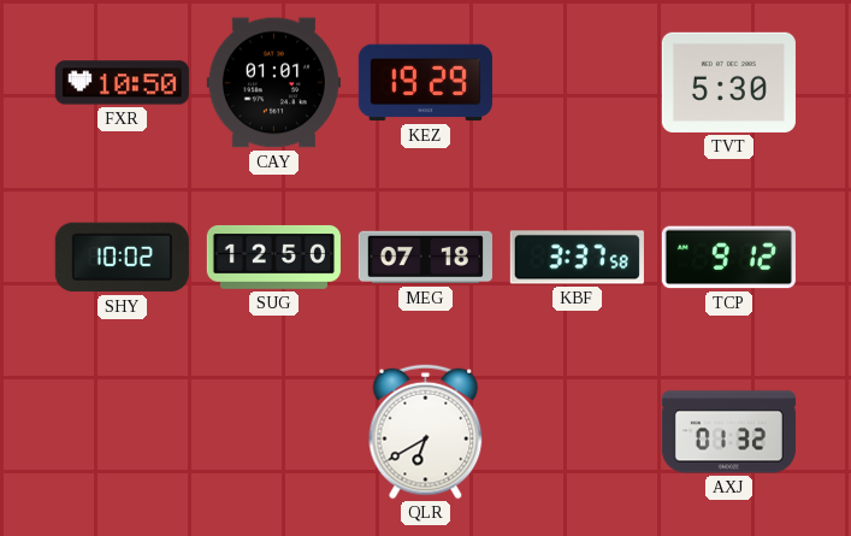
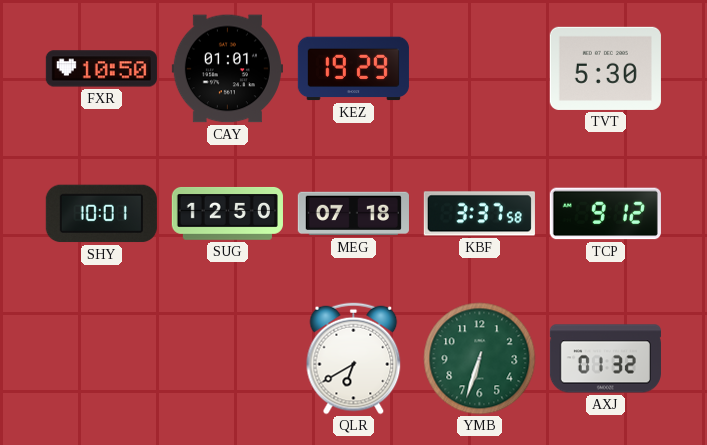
SHY: 10:02 -> 10:01
YMB: none -> 6:33
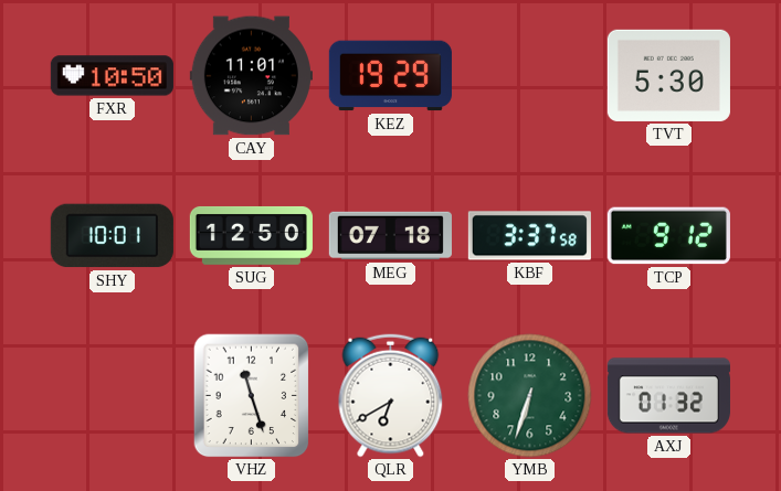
CAY: 01:01 -> 11:01
VHZ: none -> 11:27
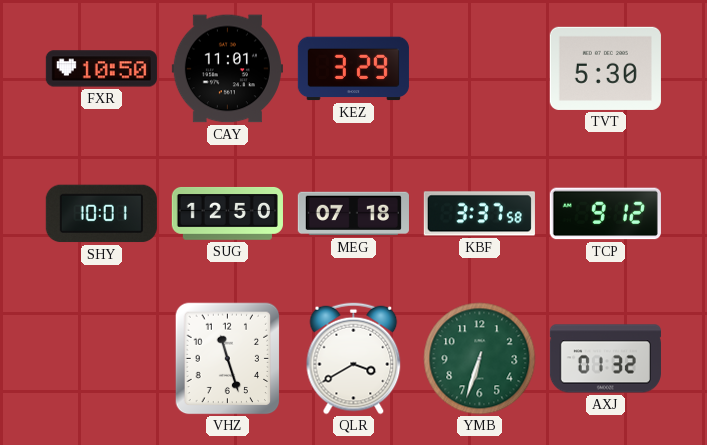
KEZ: 19:29 -> 3:29
QLR: 6:40 -> 3:40
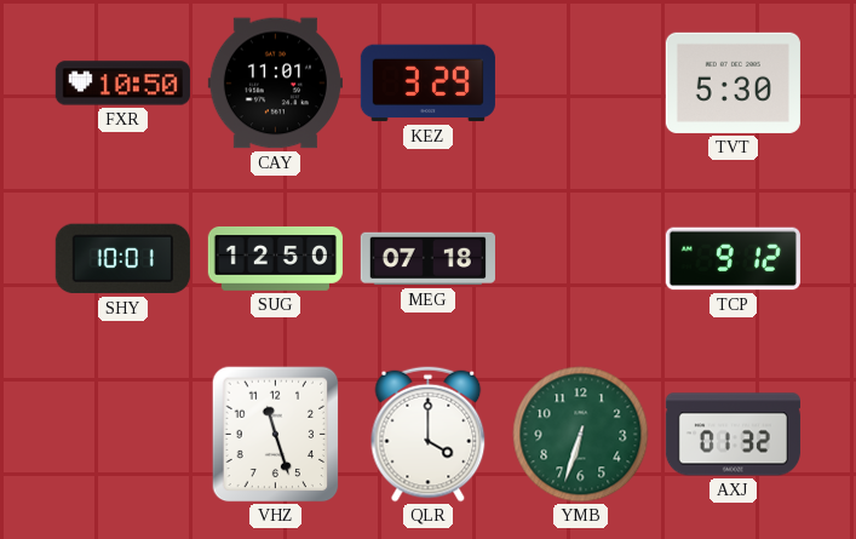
KBF: 3:37 -> none
QLR: 3:40 -> 4:00
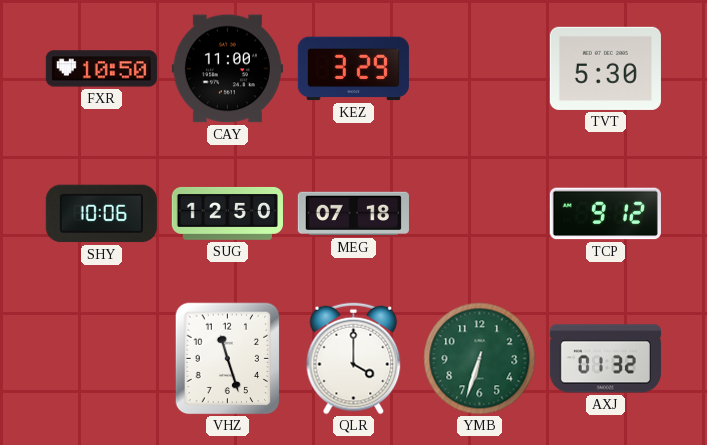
CAY: 11:01 -> 11:00
SHY: 10:01 -> 10:06
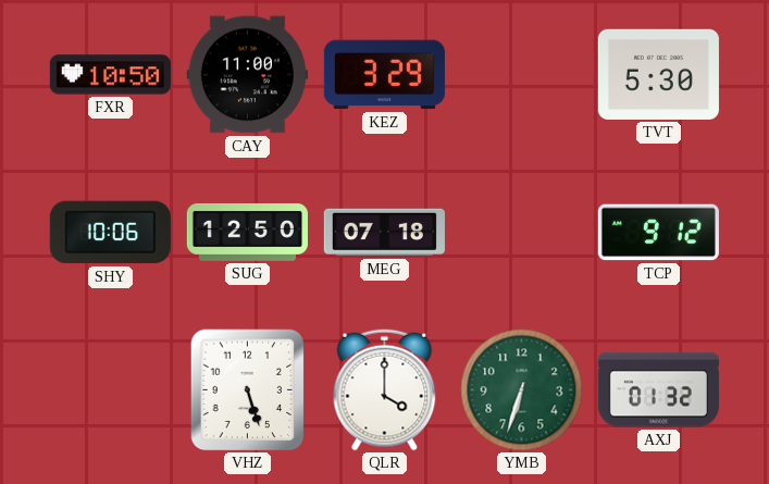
VHZ: 11:27 -> 5:27
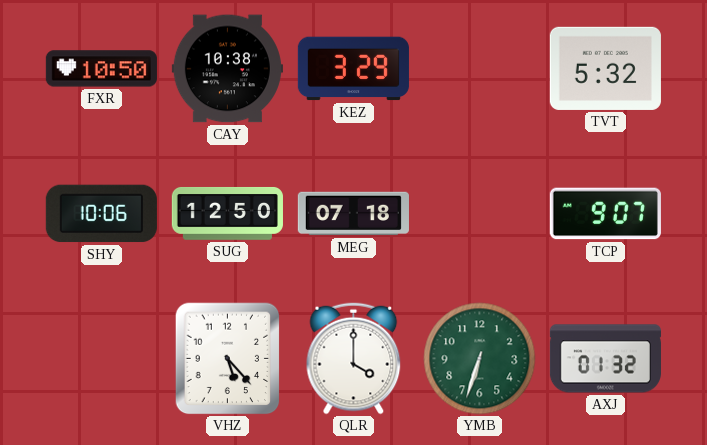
CAY: 11:00 -> 10:38
TVT: 5:30 -> 5:32
TCP: 9:12 -> 9:07
VHZ: 5:27 -> 5:23
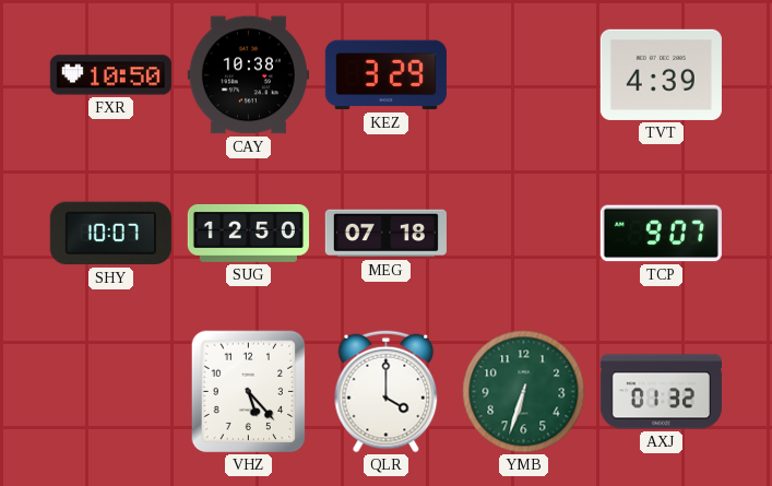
TVT: 5:32 -> 4:39
SHY: 10:06 -> 10:07
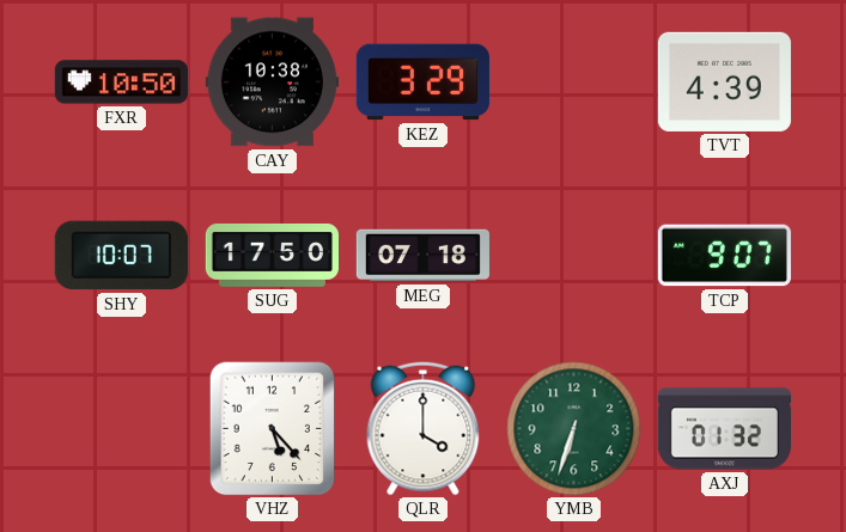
SUG: 12:50 -> 17:50
